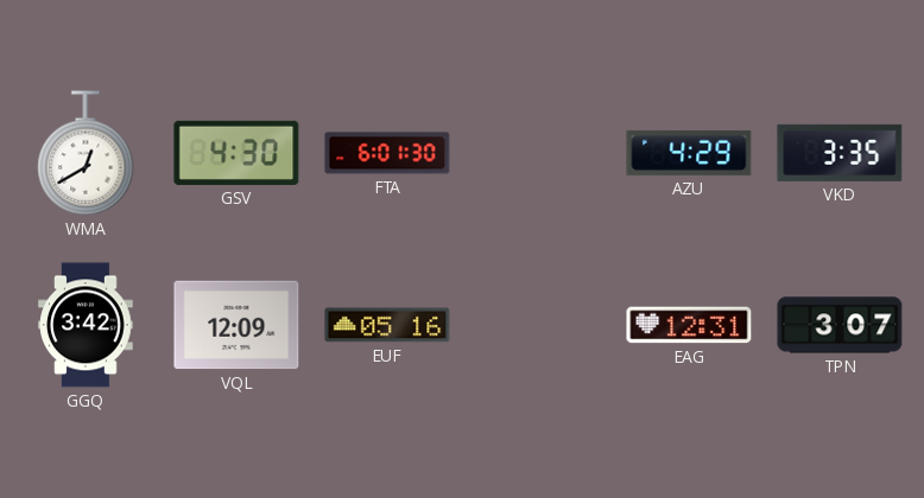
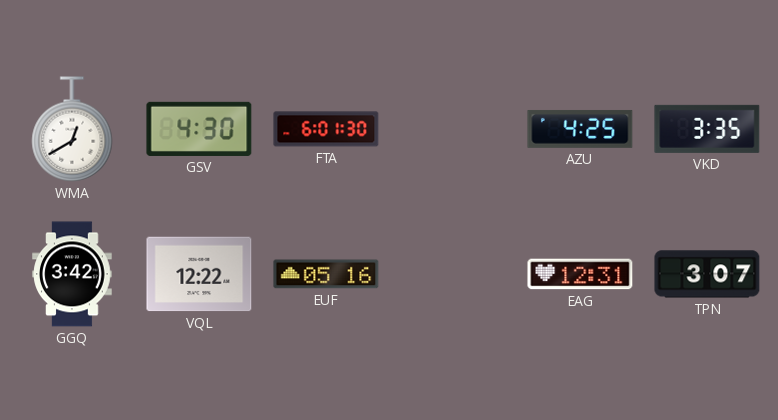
AZU: 4:29 -> 4:25
VQL: 12:09 -> 12:22
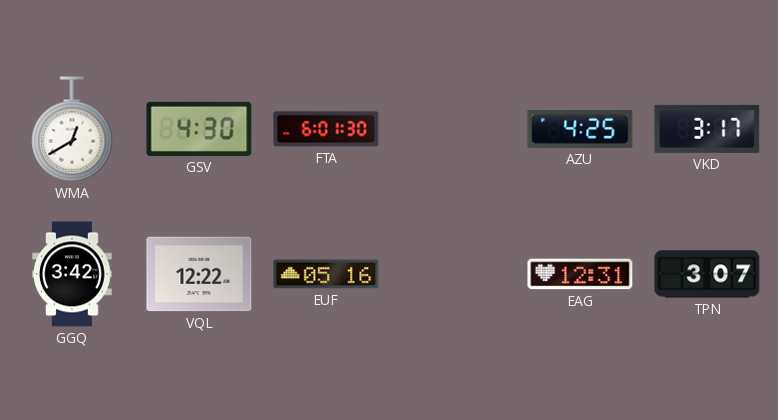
VKD: 3:35 -> 3:17
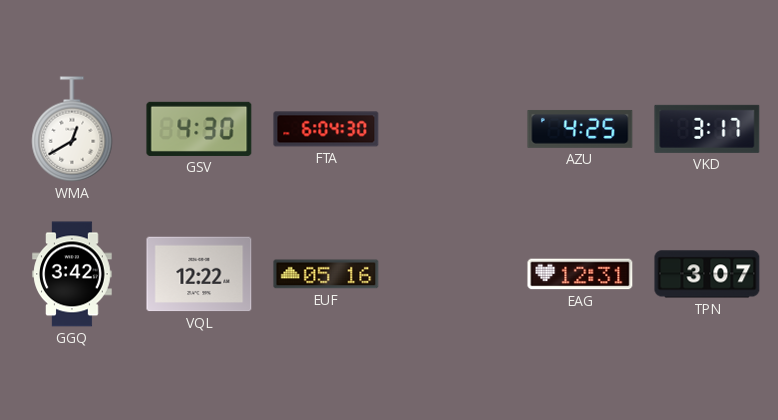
FTA: 6:01 -> 6:04
